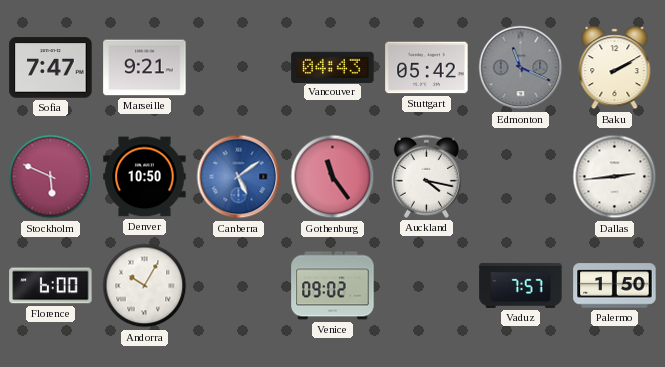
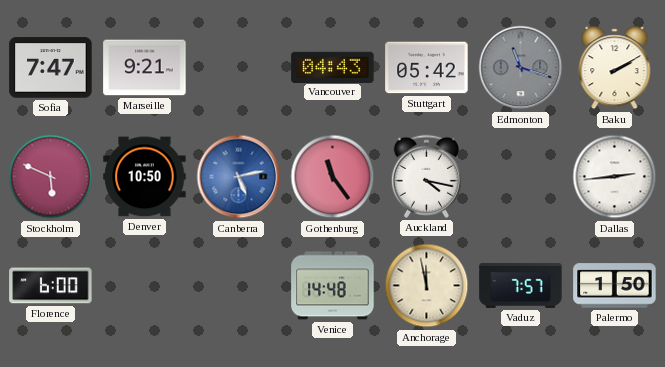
Edmonton: 11:19 -> 11:18
Canberra: 5:09 -> 5:13
Andorra: 10:05 -> none
Venice: 09:02 -> 14:48
Anchorage: none -> 11:58
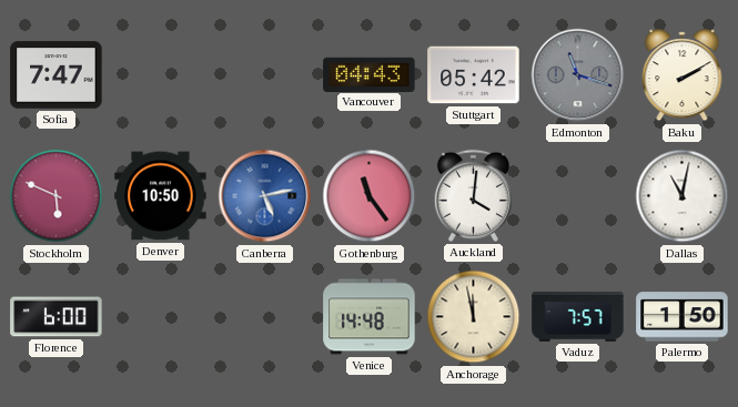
Marseille: 9:21 -> none
Auckland: 4:17 -> 4:01
Dallas: 2:44 -> 11:02
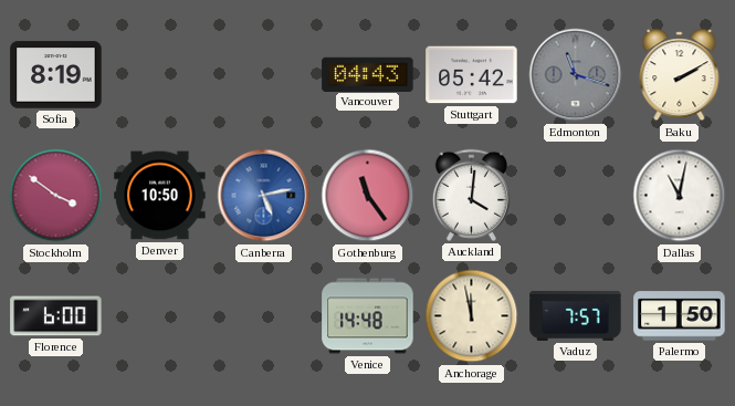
Sofia: 7:47 -> 8:19
Stockholm: 5:49 -> 3:51
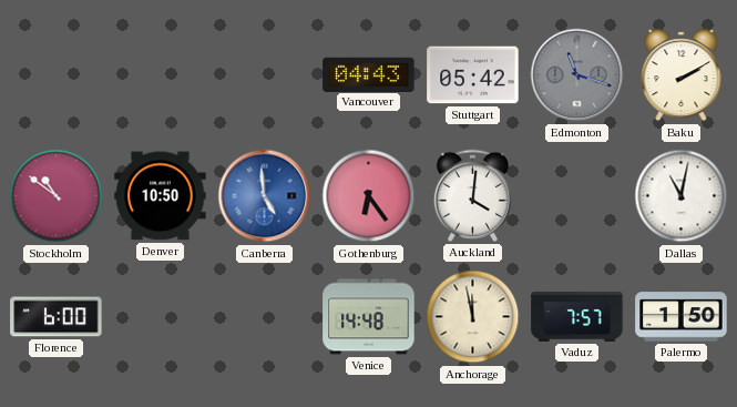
Sofia: 8:19 -> none
Stockholm: 3:51 -> 10:51
Canberra: 5:13 -> 4:59
Gothenburg: 11:24 -> 6:24
